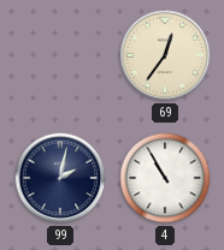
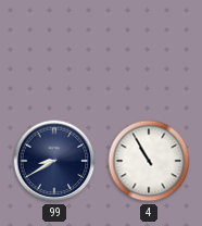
69: 12:36 -> none
99: 2:02 -> 8:40
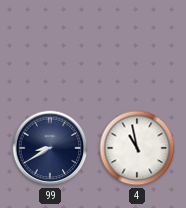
4: 10:55 -> 10:58
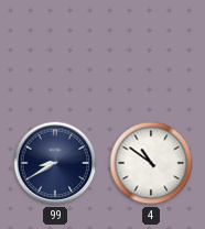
4: 10:58 -> 10:51
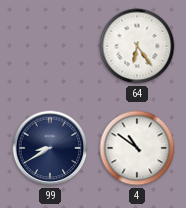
64: none -> 6:24
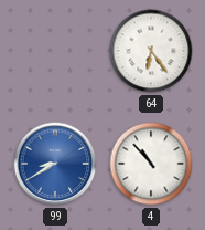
99 dial: navy -> blue
4: 10:51 -> 10:53
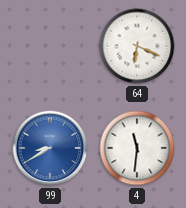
64: 6:24 -> 6:19
4: 10:53 -> 11:31
